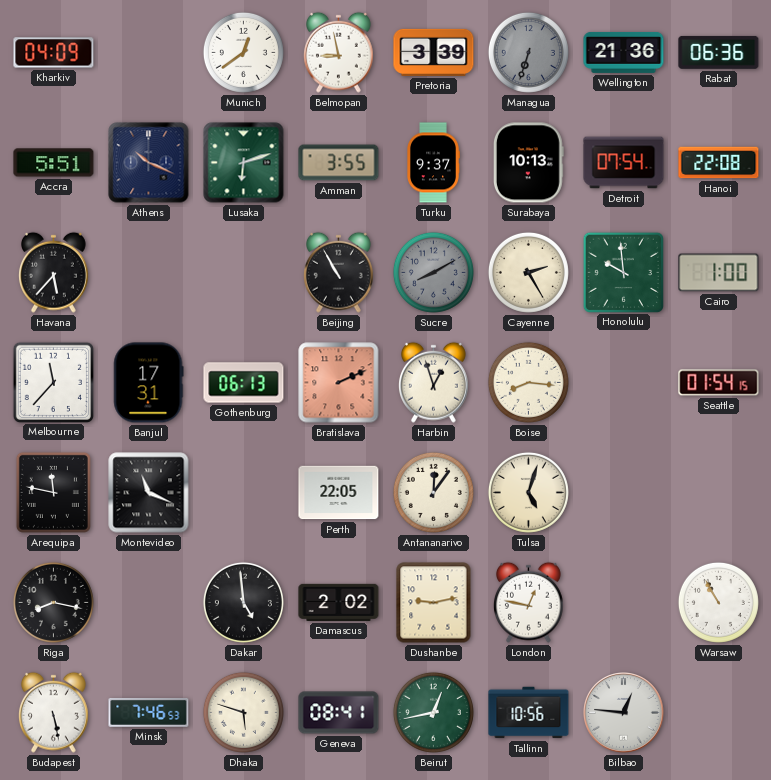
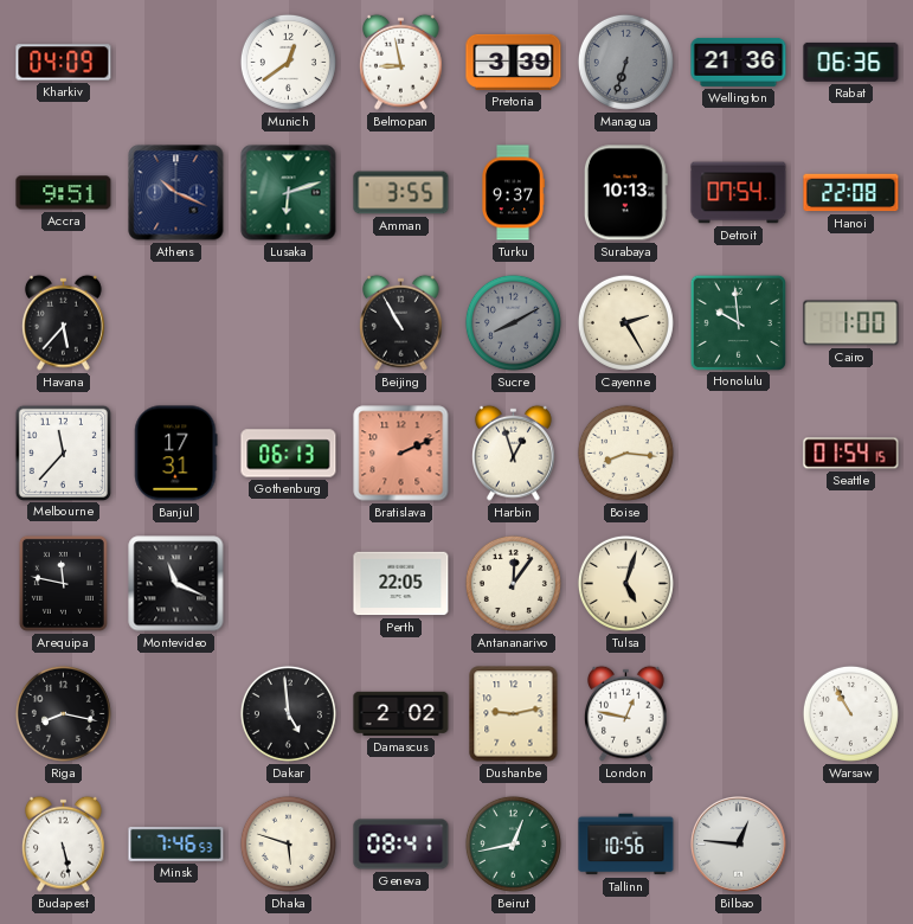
Accra: 5:51 -> 9:51
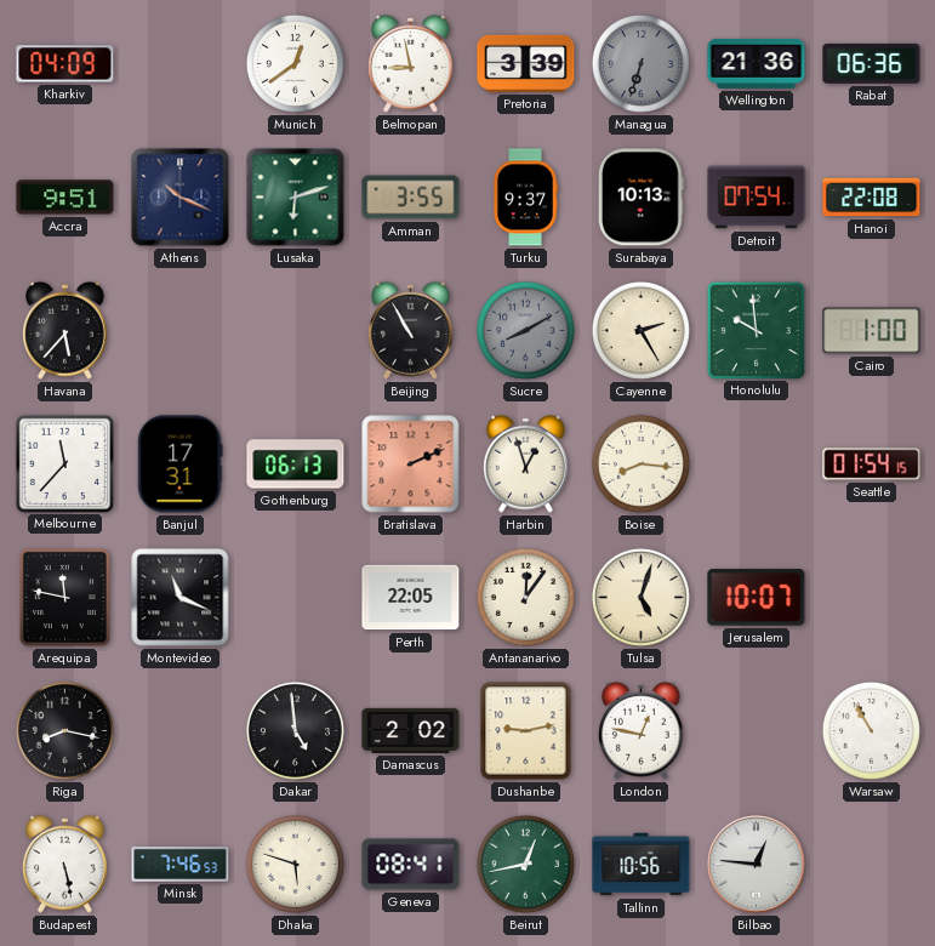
Jerusalem: none -> 10:07
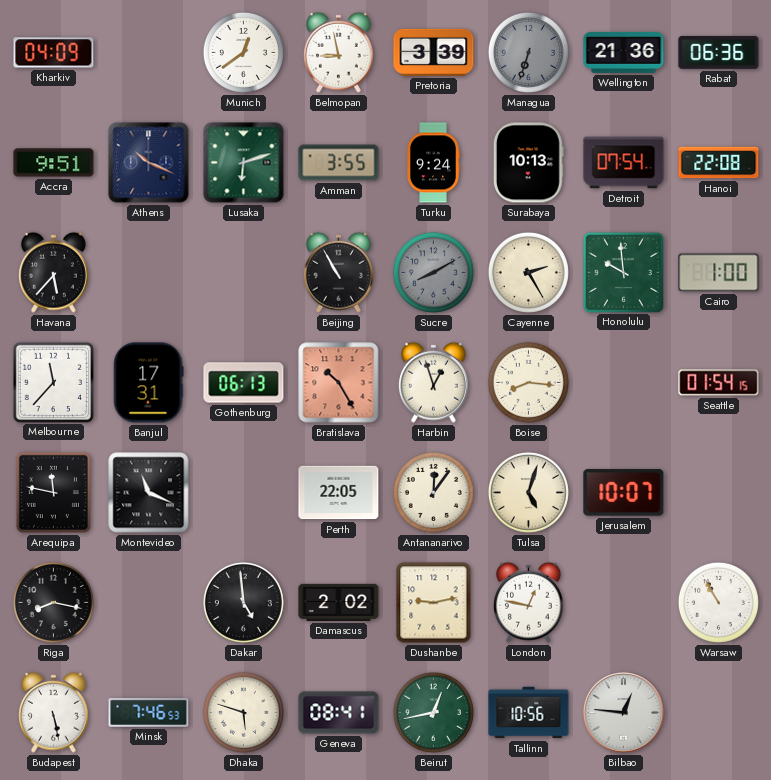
Turku: 9:37 -> 9:24
Bratislava: 2:11 -> 10:25
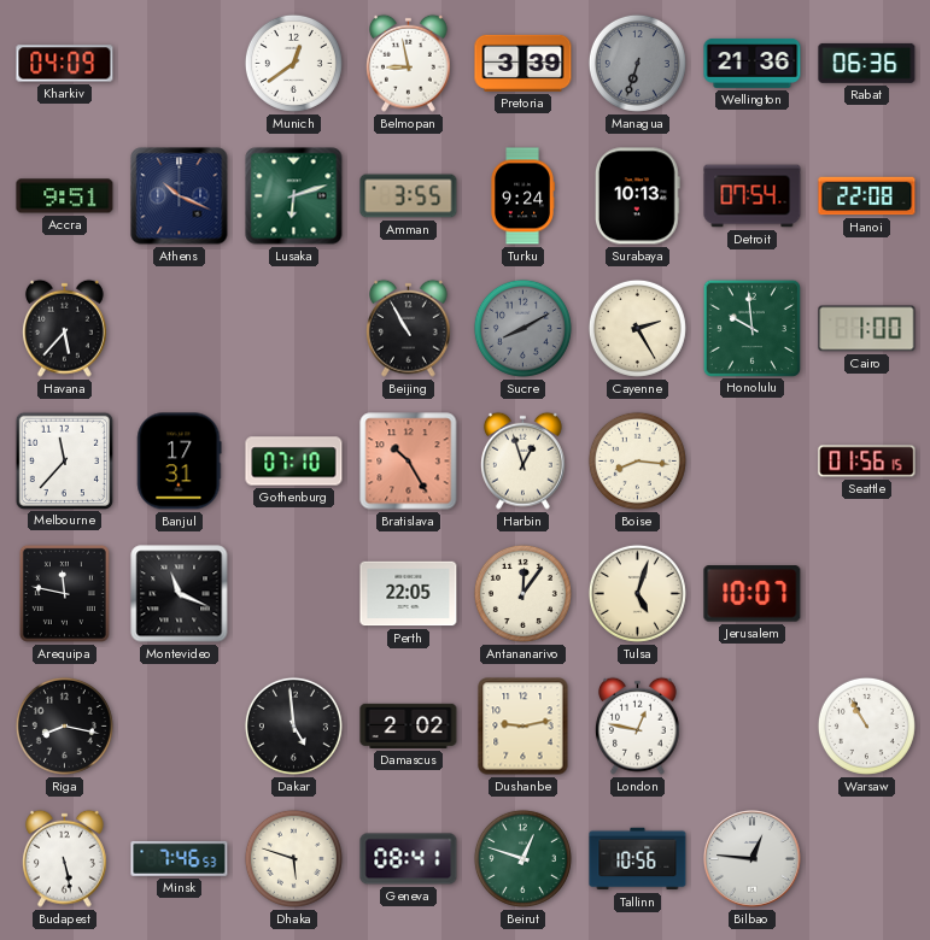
Gothenburg: 06:13 -> 07:10
Seattle: 01:54 -> 01:56
Beirut: 12:43 -> 12:48
